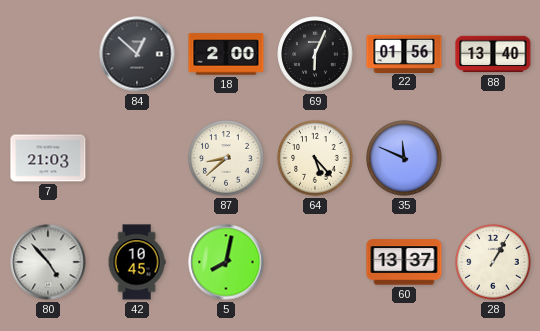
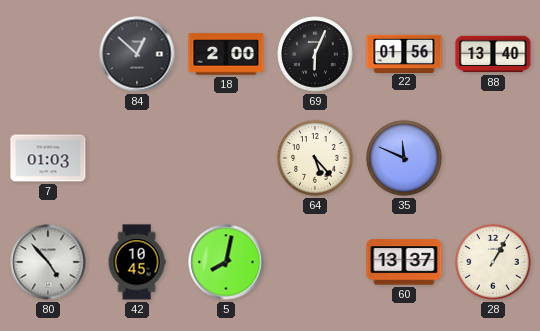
7: 21:03 -> 01:03
87: 8:38 -> none
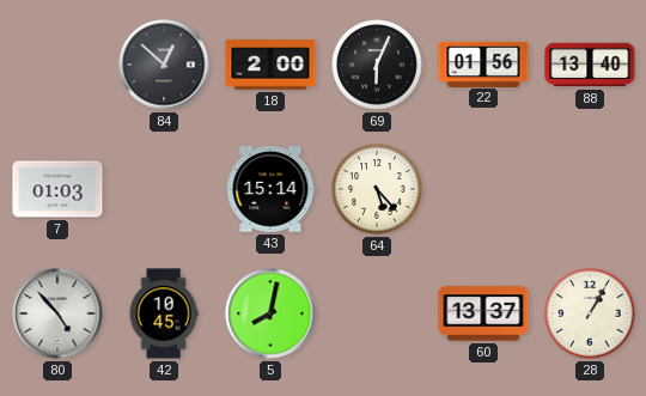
43: none -> 15:14
35: 11:49 -> none
